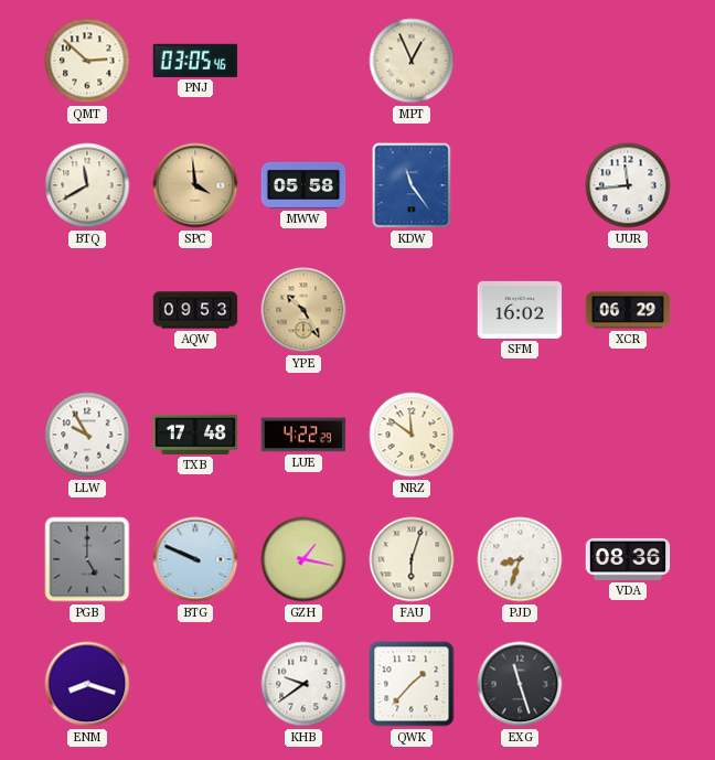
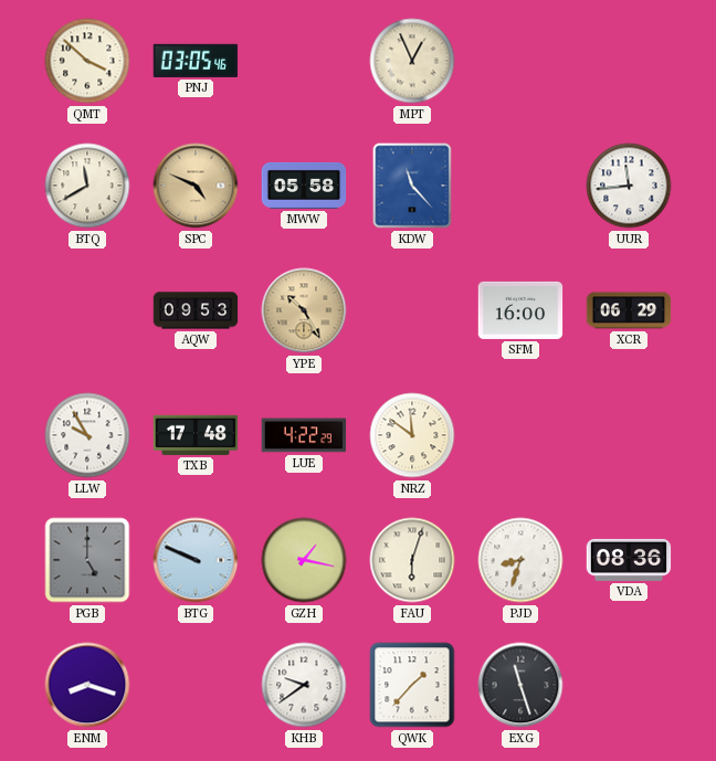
QMT: 2:52 -> 3:52
SPC: 3:59 -> 4:49
KDW: 11:24 -> 11:23
SFM: 16:02 -> 16:00
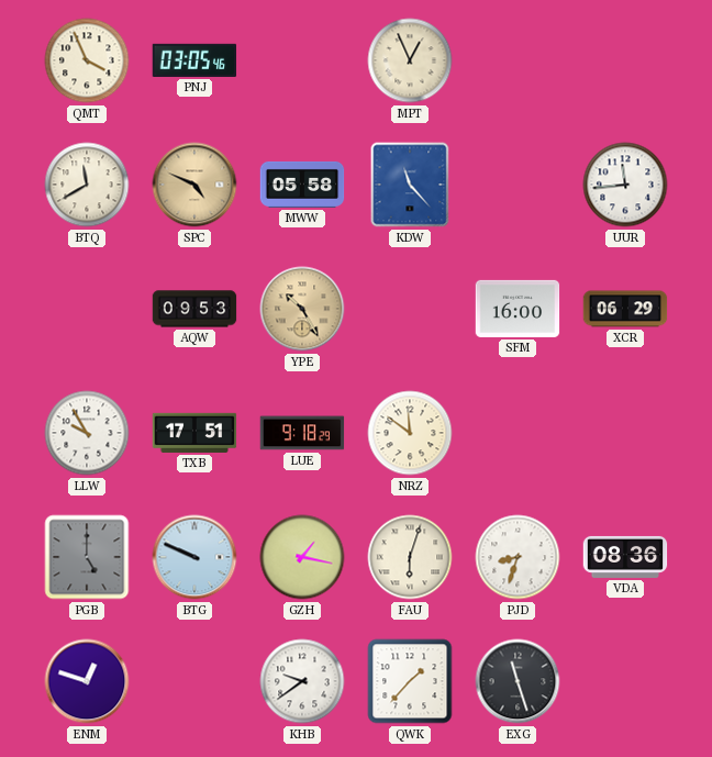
QMT: 3:52 -> 3:56
TXB: 17:48 -> 17:51
LUE: 4:22 -> 9:18
ENM: 8:18 -> 12:48
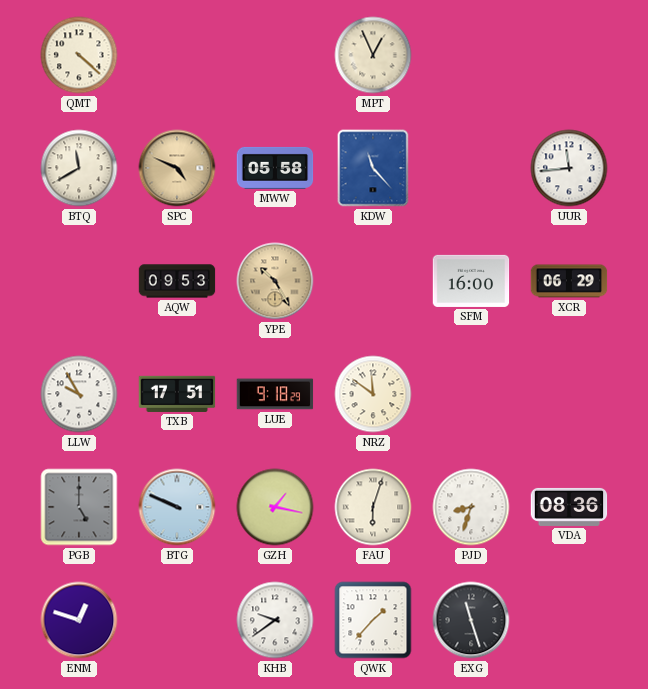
QMT: 3:56 -> 4:22
PNJ: 03:05 -> none
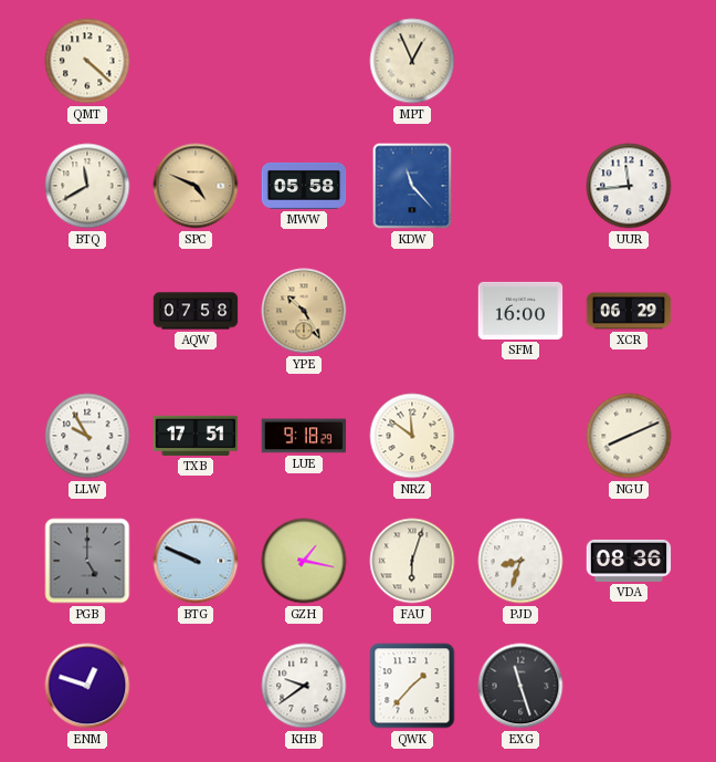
AQW: 09:53 -> 07:58
NGU: none -> 8:11
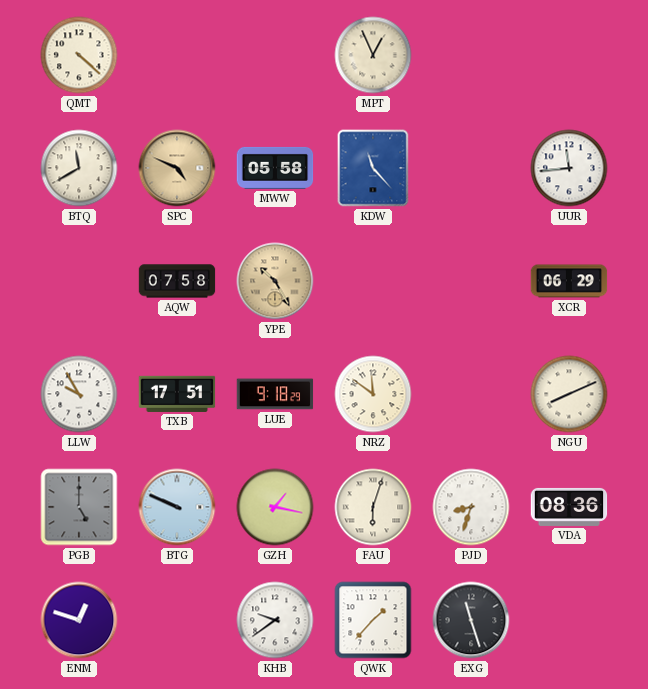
SFM: 16:00 -> none
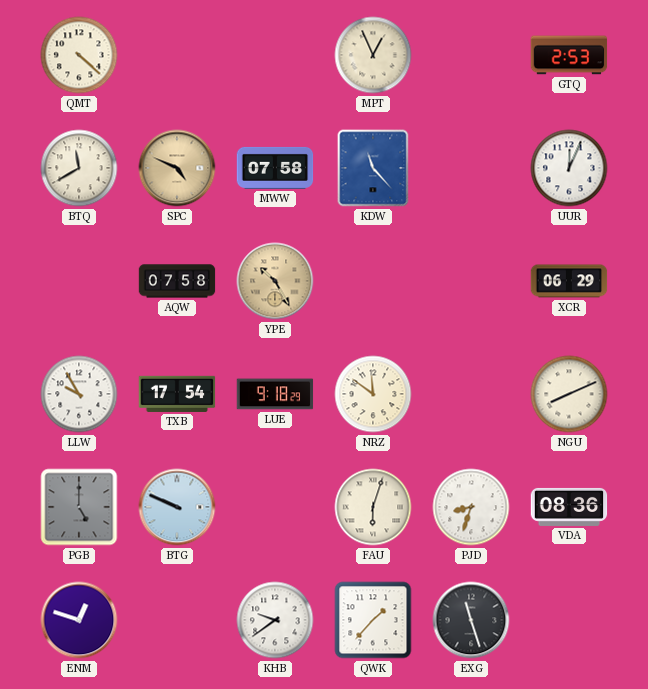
GTQ: none -> 2:53
MWW: 05:58 -> 07:58
UUR: 11:44 -> 12:04
TXB: 17:51 -> 17:54
GZH: 1:17 -> none
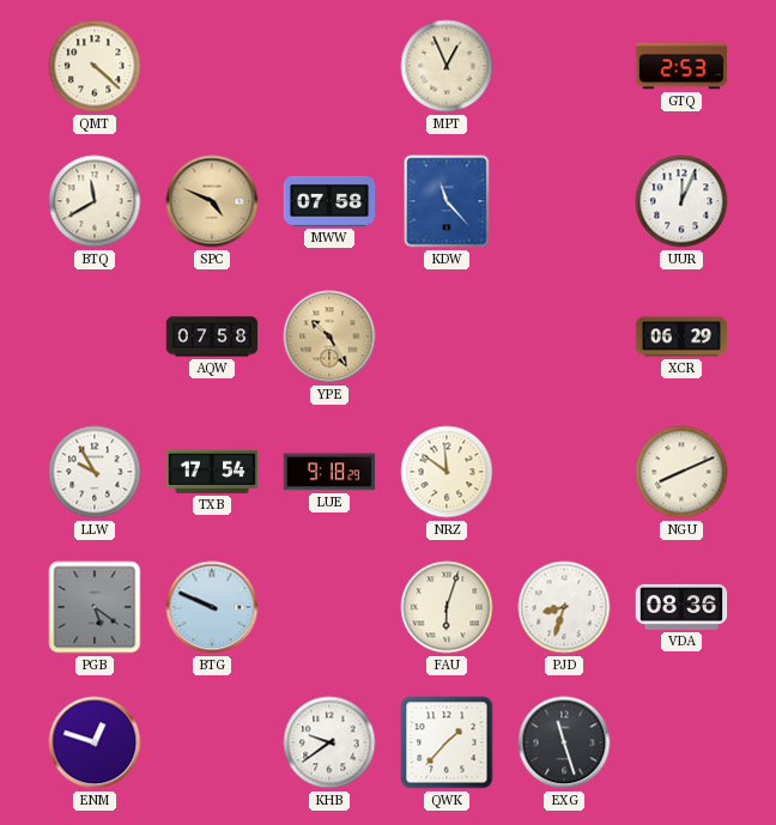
PGB: 5:00 -> 5:21
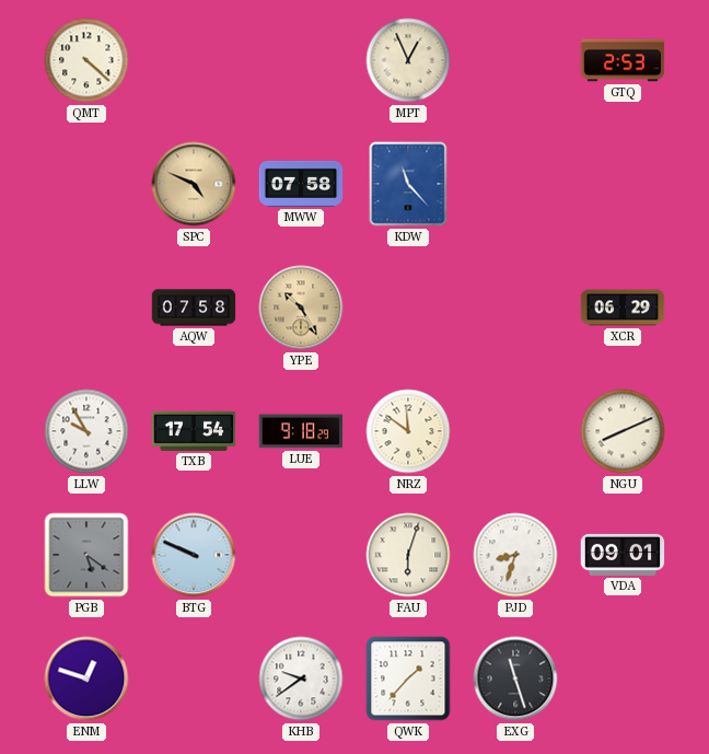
BTQ: 11:40 -> none
UUR: 12:04 -> none
VDA: 08:36 -> 09:01
